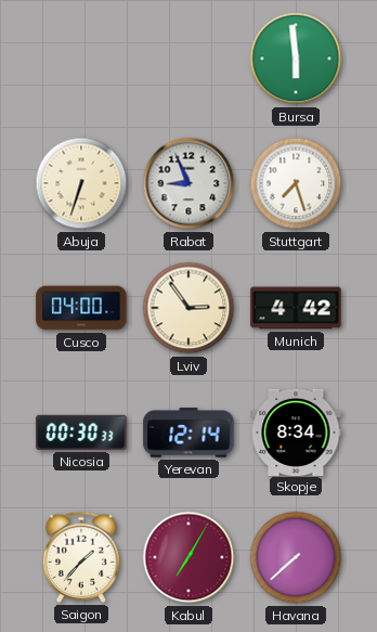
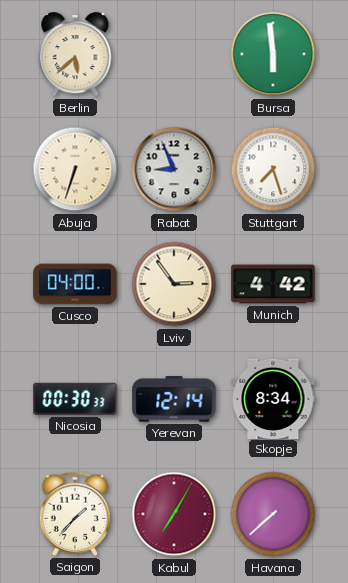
Berlin: none -> 5:38
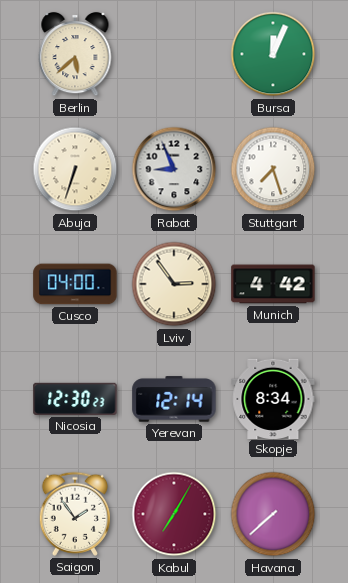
Bursa: 5:59 -> 12:04
Nicosia: 00:30 -> 12:30
Saigon: 1:37 -> 1:54
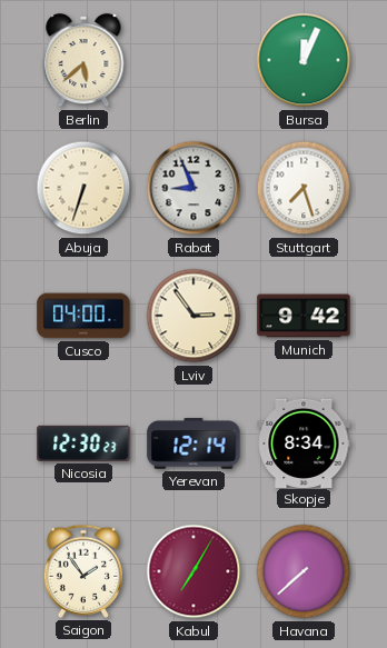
Munich: 4:42 -> 9:42
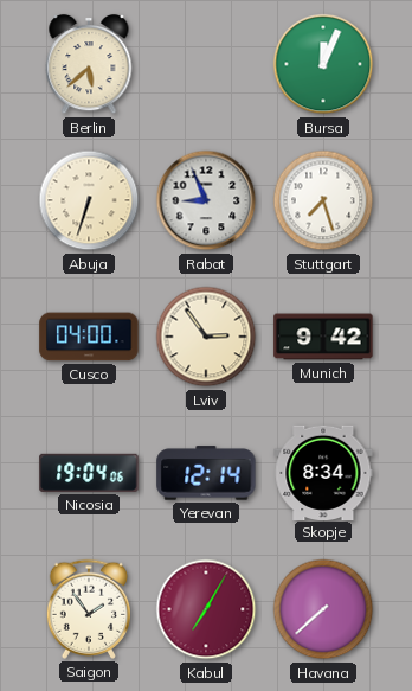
Nicosia: 12:30 -> 19:04
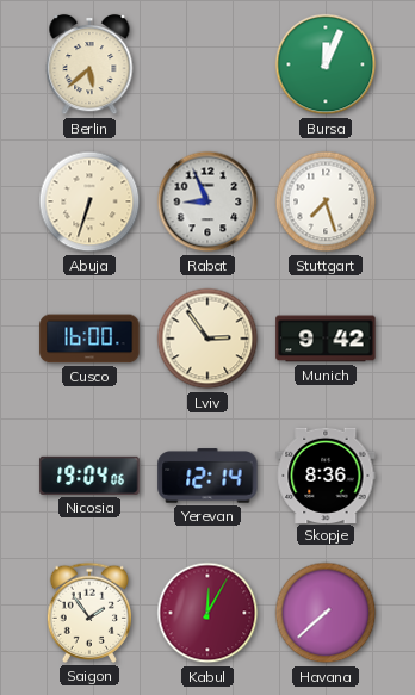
Cusco: 04:00 -> 16:00
Skopje: 8:34 -> 8:36
Kabul: 7:05 -> 12:05
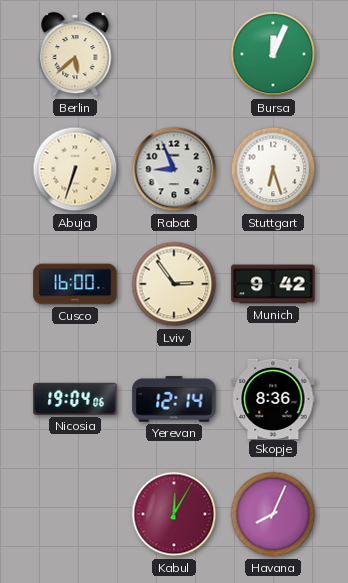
Stuttgart: 7:27 -> 6:27
Saigon: 1:54 -> none
Havana: 7:38 -> 8:04
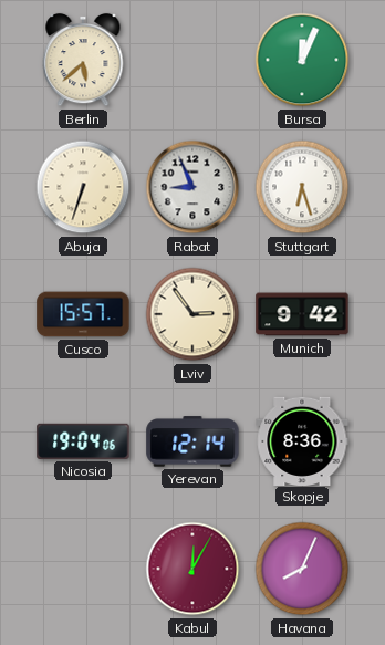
Cusco: 16:00 -> 15:57
